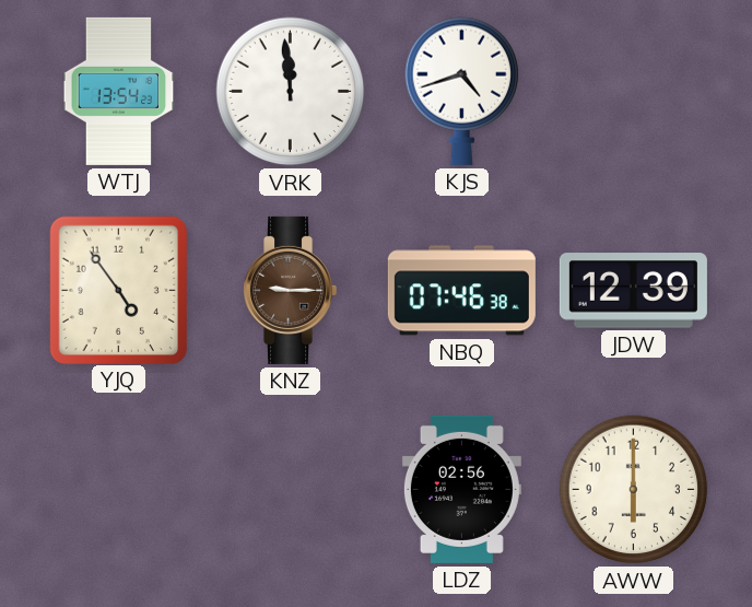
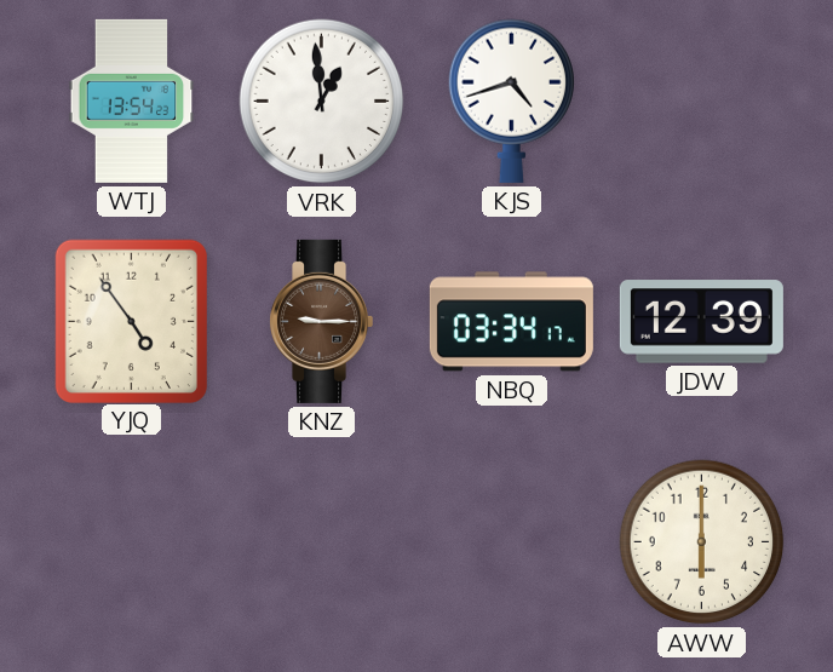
VRK: 11:59 -> 12:59
NBQ: 07:46 -> 03:34
LDZ: 02:56 -> none
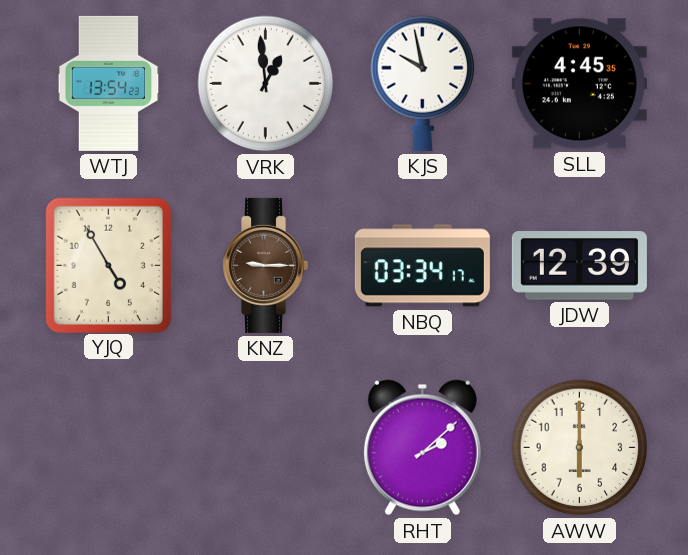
KJS: 4:42 -> 9:58
SLL: none -> 4:45
YJQ: 4:54 -> 4:55
RHT: none -> 2:08
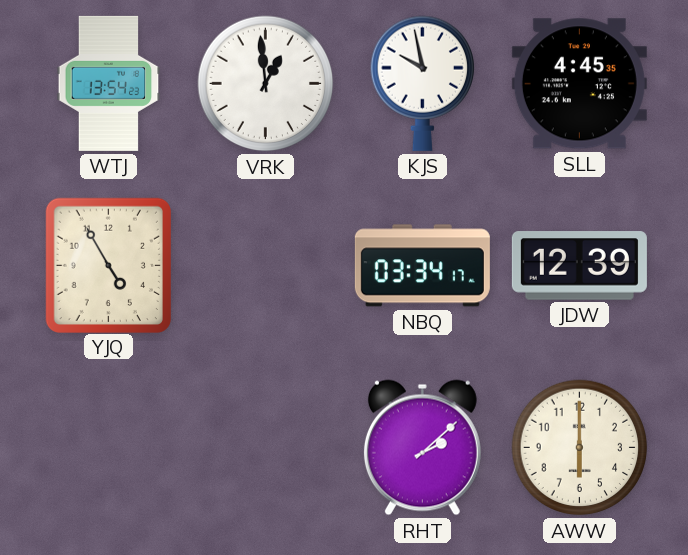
KNZ: 9:15 -> none
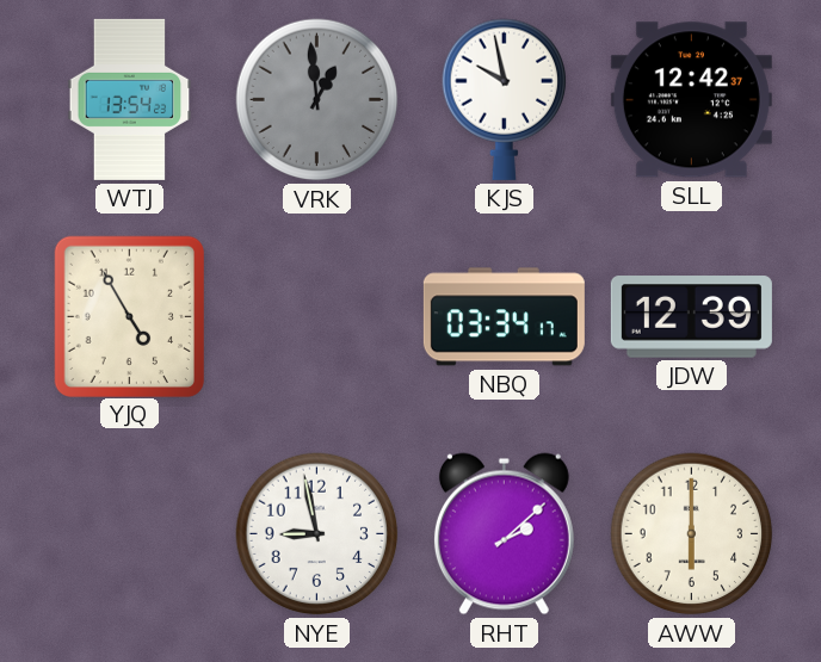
VRK dial: white -> grey
SLL: 4:45 -> 12:42
NYE: none -> 8:58
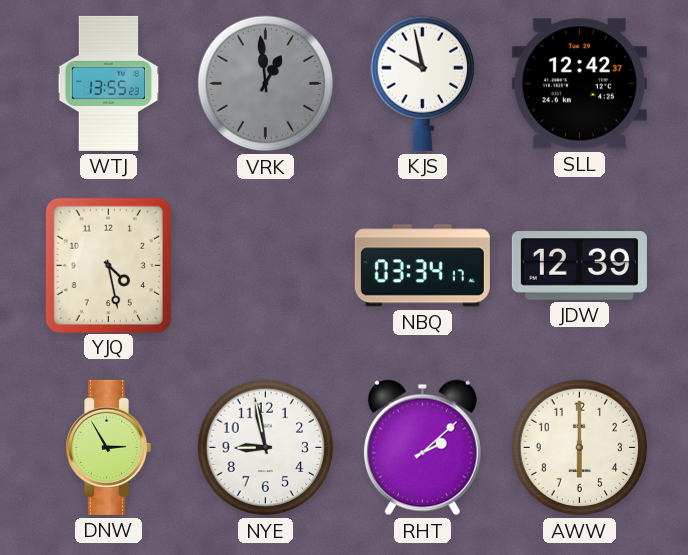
WTJ: 13:54 -> 13:55
YJQ: 4:55 -> 4:28
DNW: none -> 2:55
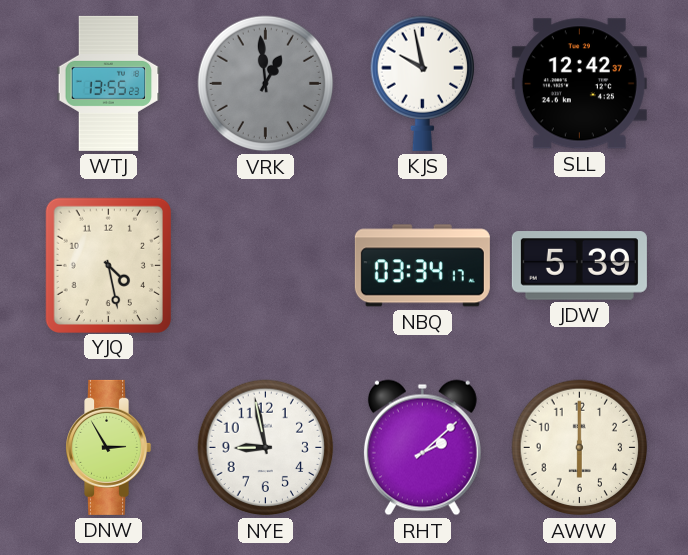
JDW: 12:39 -> 5:39
